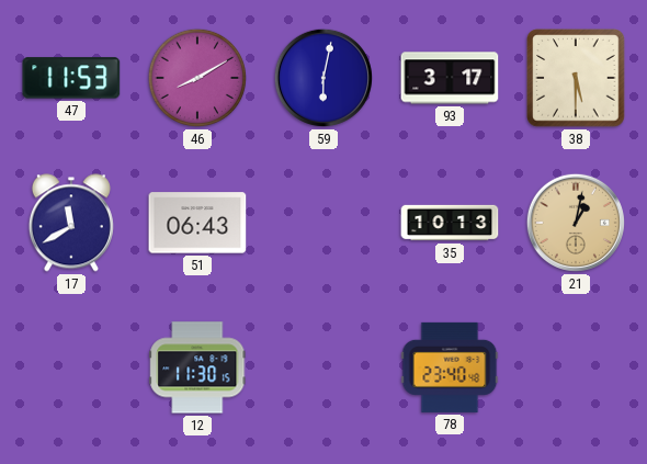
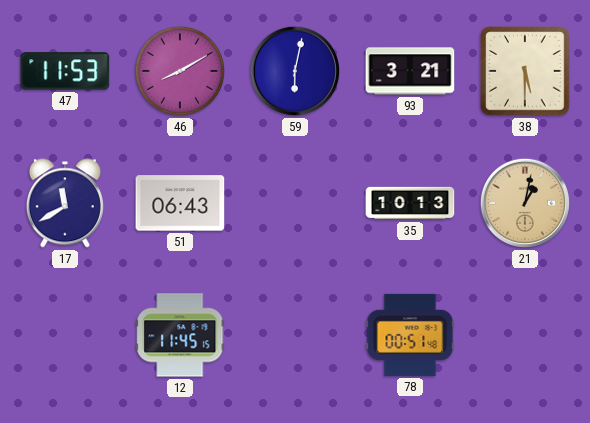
93: 3:17 -> 3:21
12: 11:30 -> 11:45
78: 23:40 -> 00:51
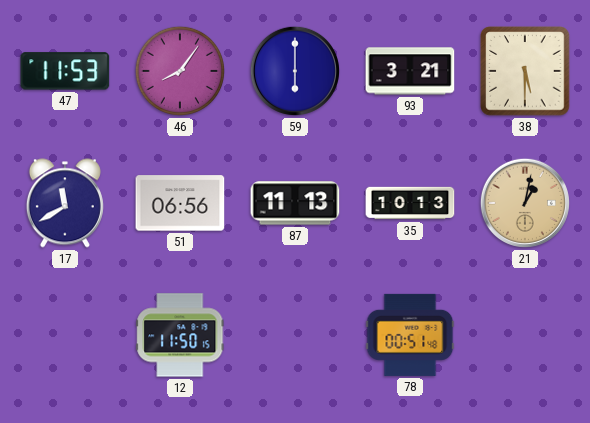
46: 8:10 -> 8:06
59: 6:02 -> 6:00
51: 06:43 -> 06:56
87: none -> 11:13
12: 11:45 -> 11:50
